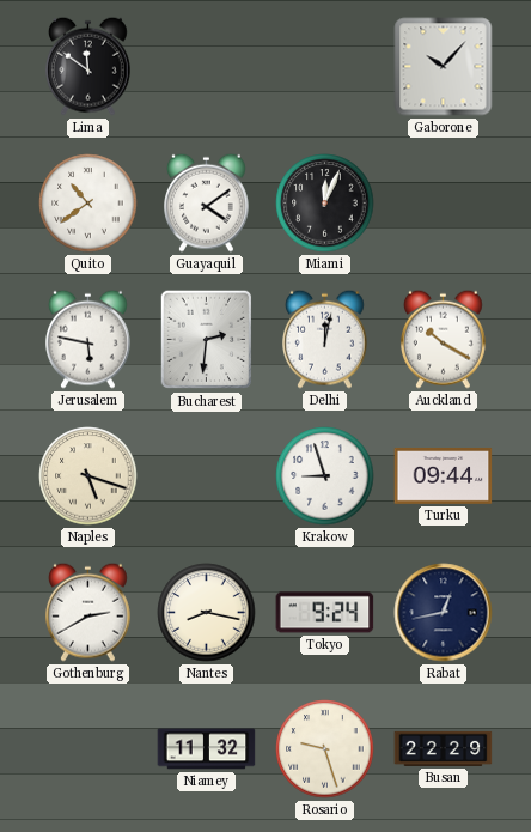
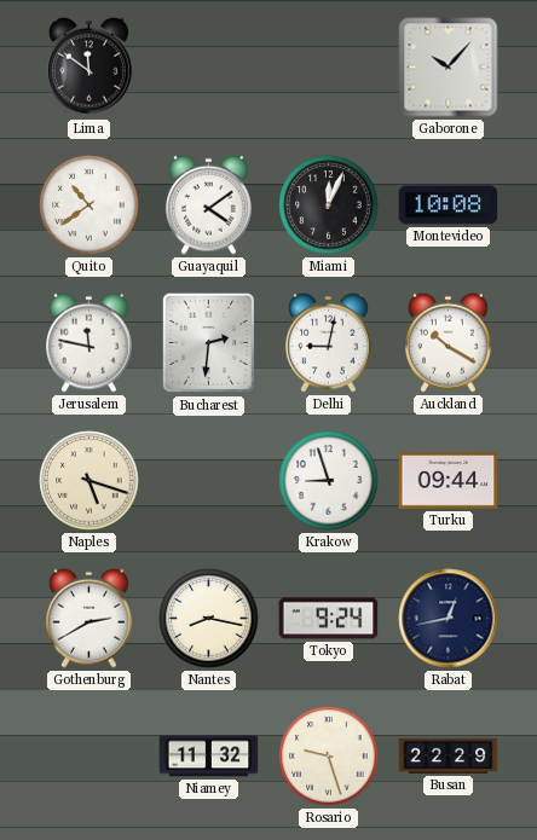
Montevideo: none -> 10:08
Jerusalem: 5:47 -> 11:47
Delhi: 12:02 -> 9:02
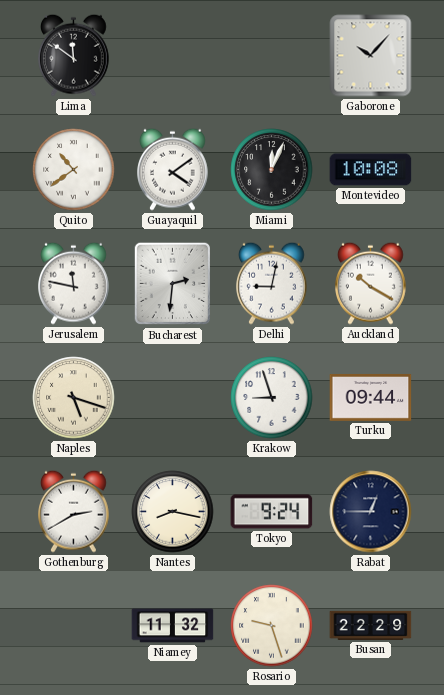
Rabat: 12:43 -> 12:45
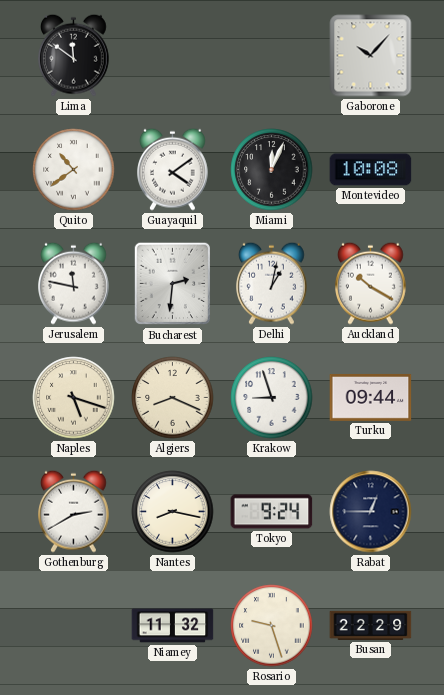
Delhi: 9:02 -> 1:02
Algiers: none -> 8:19
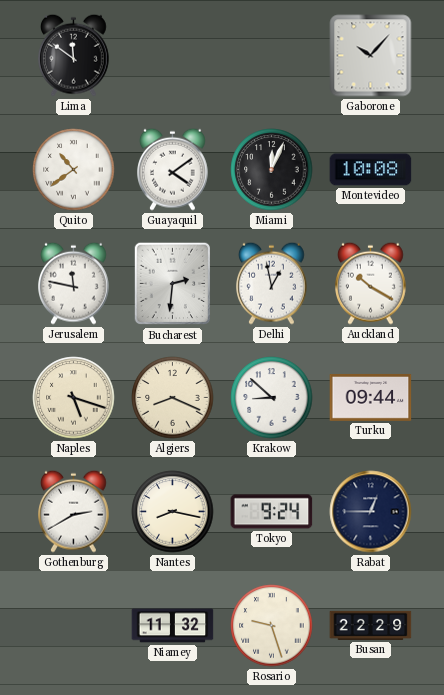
Delhi: 1:02 -> 12:58
Krakow: 8:57 -> 8:52
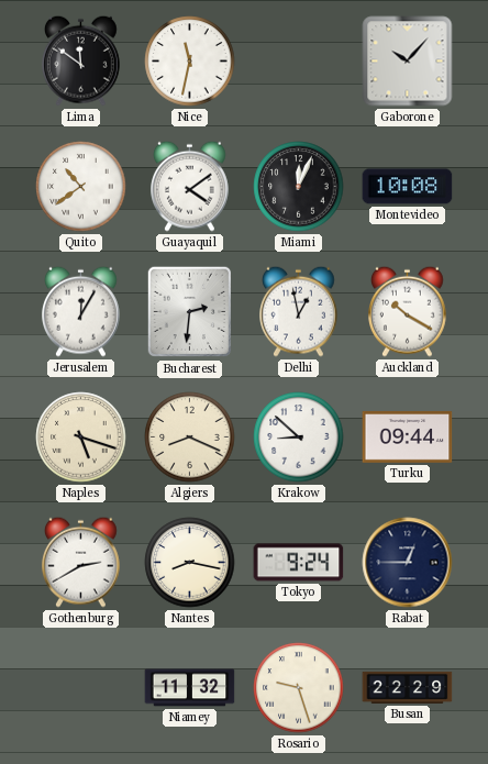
Nice: none -> 11:32
Jerusalem: 11:47 -> 12:05
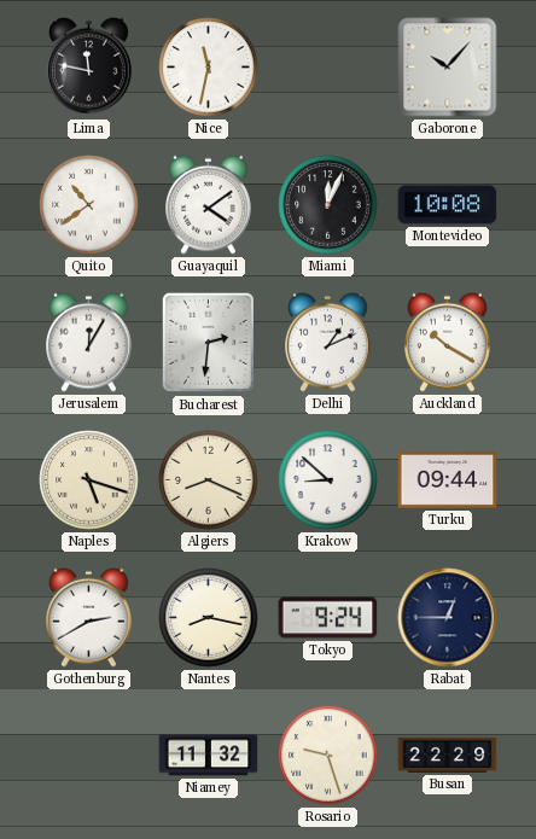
Lima: 11:51 -> 11:47
Delhi: 12:58 -> 1:11
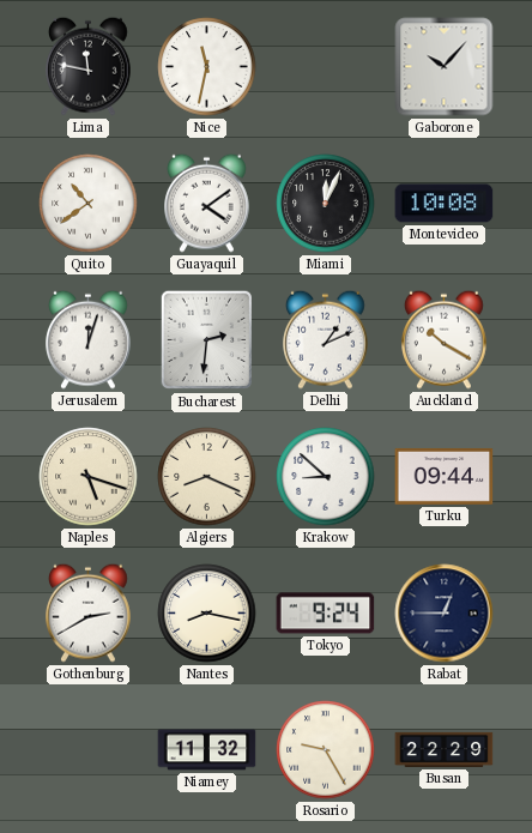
Jerusalem: 12:05 -> 12:03
Rosario: 9:27 -> 9:25
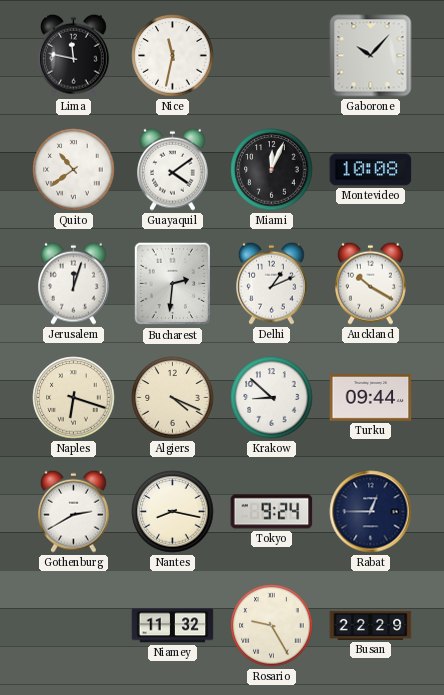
Naples: 5:18 -> 6:18
Algiers: 8:19 -> 4:19
